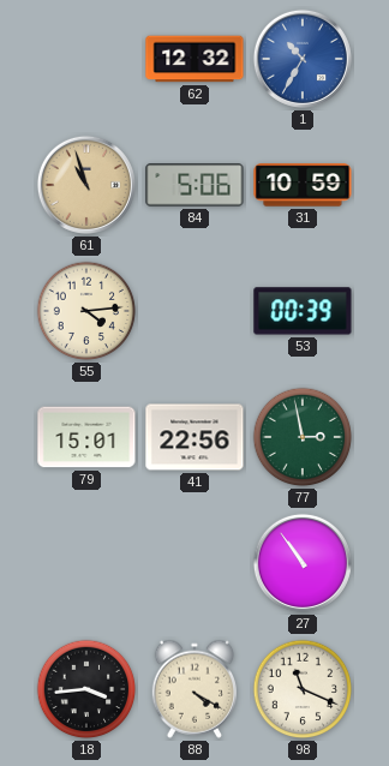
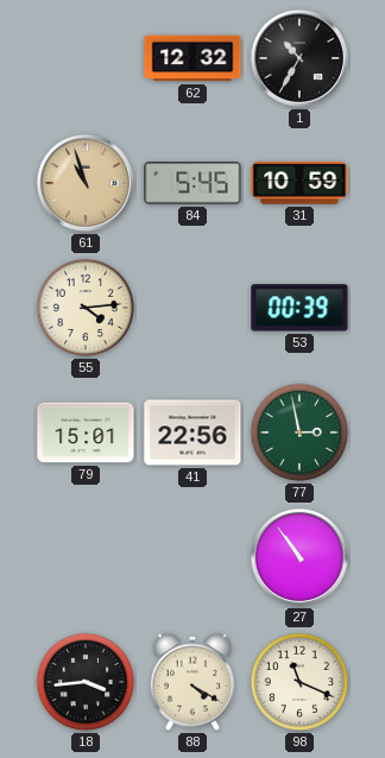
1 dial: blue -> black
84: 5:06 -> 5:45
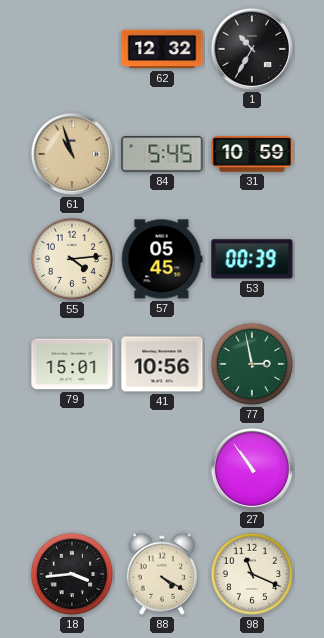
57: none -> 05:45
41: 22:56 -> 10:56
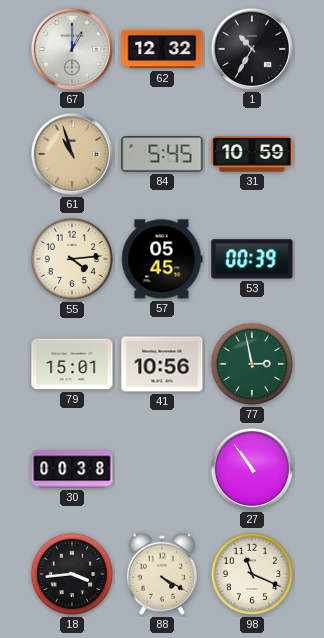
67: none -> 1:00
30: none -> 00:38
